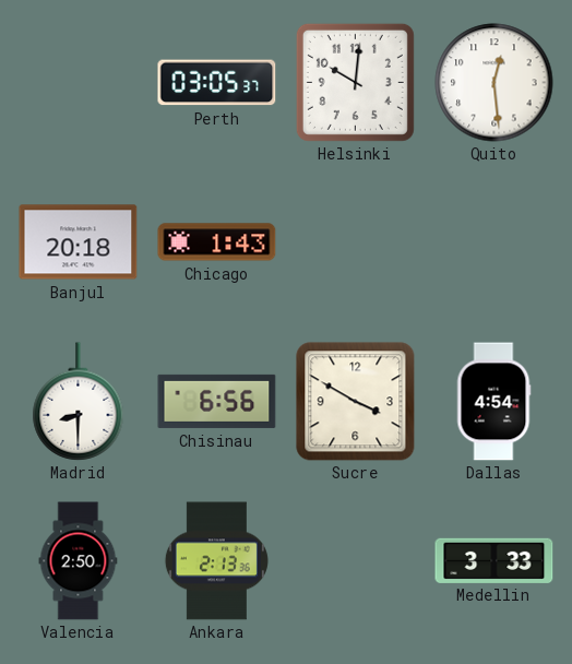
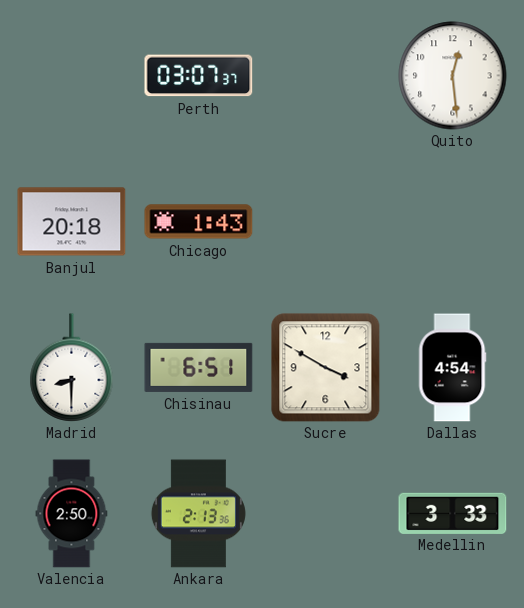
Perth: 03:05 -> 03:07
Helsinki: 10:01 -> none
Chisinau: 6:56 -> 6:51
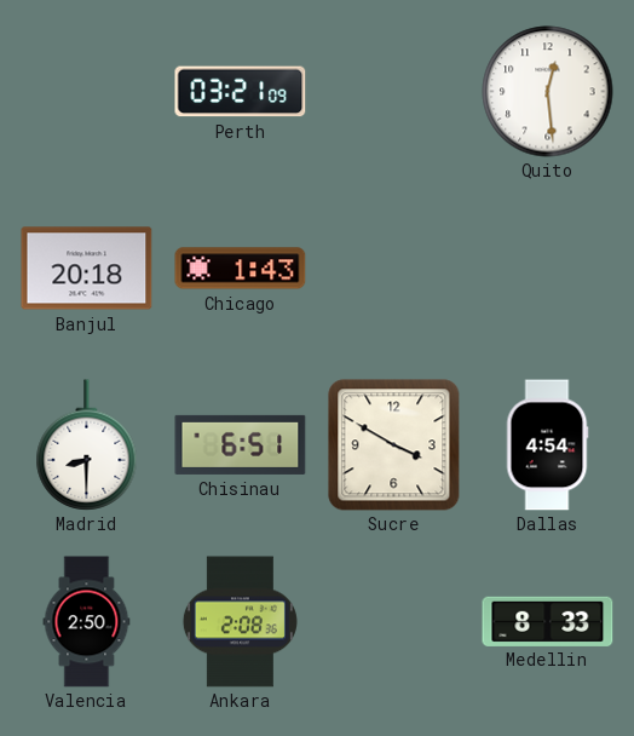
Perth: 03:07 -> 03:21
Ankara: 2:13 -> 2:08
Medellin: 3:33 -> 8:33
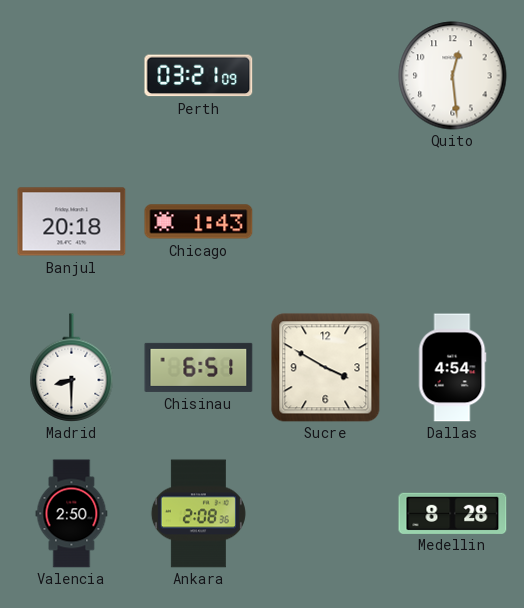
Medellin: 8:33 -> 8:28
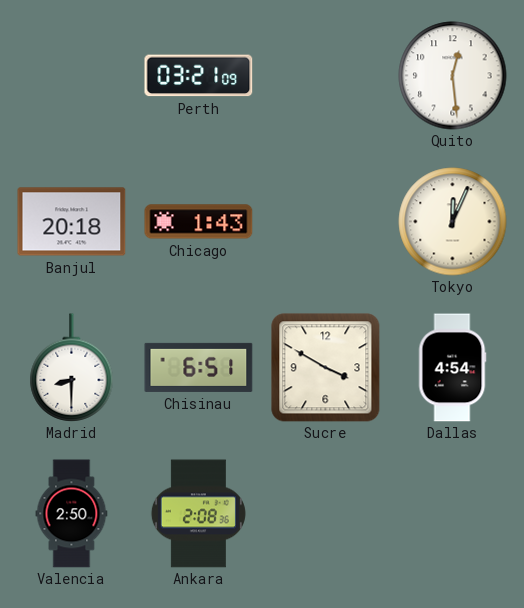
Tokyo: none -> 12:04
Medellin: 8:28 -> none
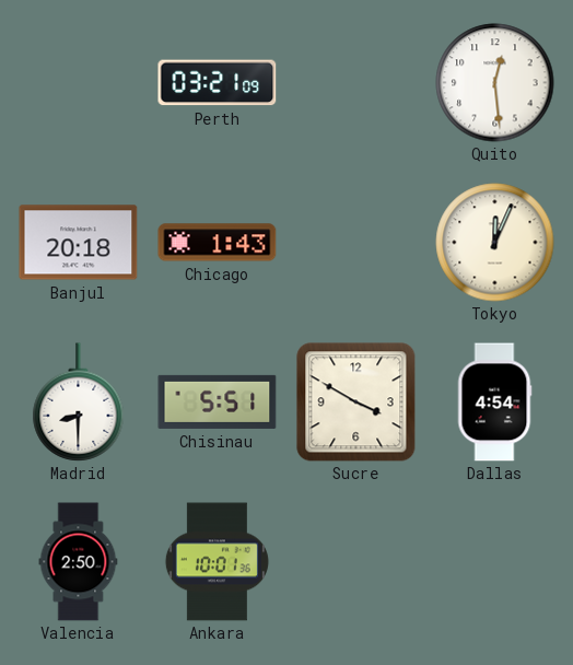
Chisinau: 6:51 -> 5:51
Ankara: 2:08 -> 10:01
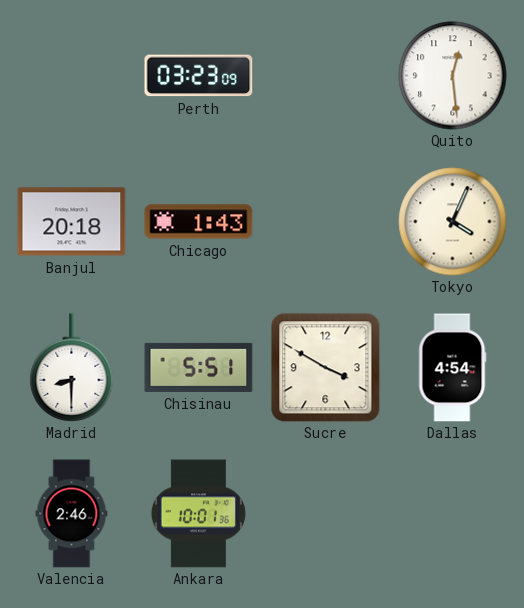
Perth: 03:21 -> 03:23
Tokyo: 12:04 -> 4:04
Valencia: 2:50 -> 2:46
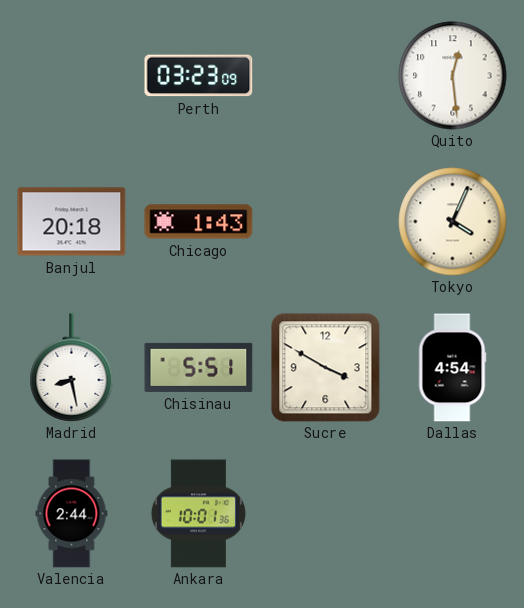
Madrid: 8:30 -> 8:28
Valencia: 2:46 -> 2:44
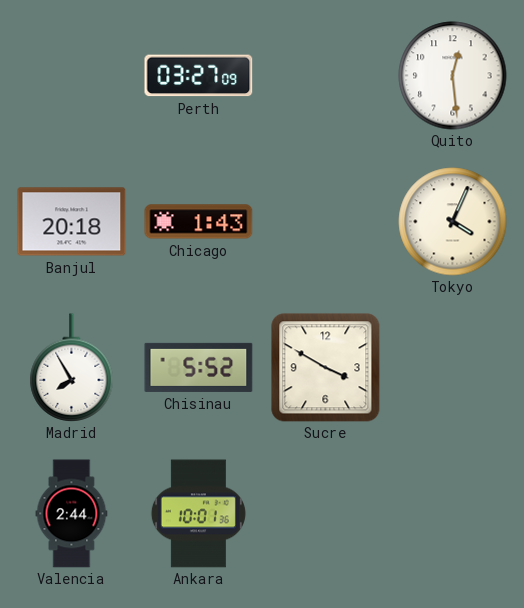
Perth: 03:23 -> 03:27
Madrid: 8:28 -> 7:55
Chisinau: 5:51 -> 5:52
Dallas: 4:54 -> none
